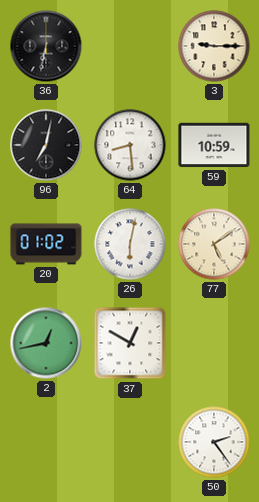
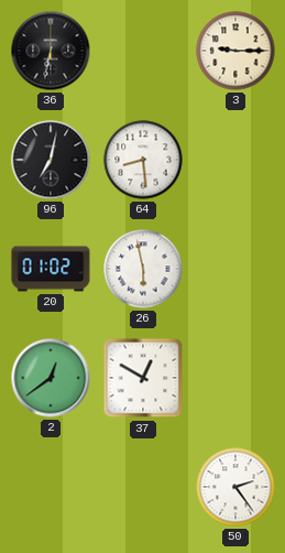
59: 10:59 -> none
26: 6:02 -> 5:58
77: 5:09 -> none
2: 12:43 -> 12:39
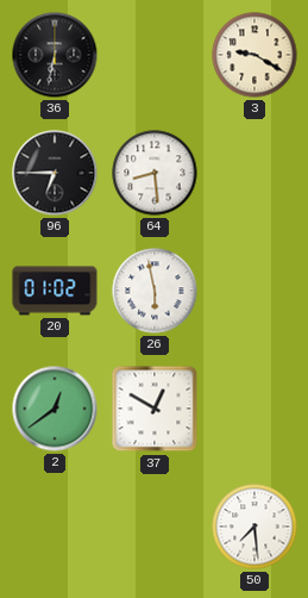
3: 9:15 -> 9:20
96: 7:02 -> 6:45
50: 2:24 -> 7:29
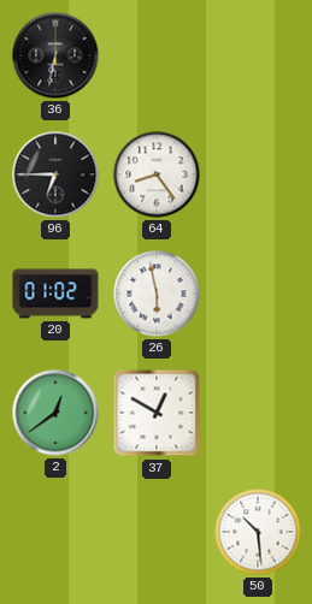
3: 9:20 -> none
64: 8:29 -> 8:24
50: 7:29 -> 10:29
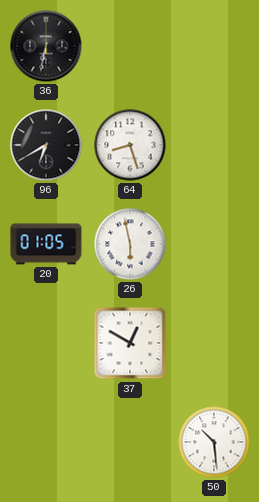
96: 6:45 -> 6:40
64: 8:24 -> 8:27
20: 01:02 -> 01:05
2: 12:39 -> none
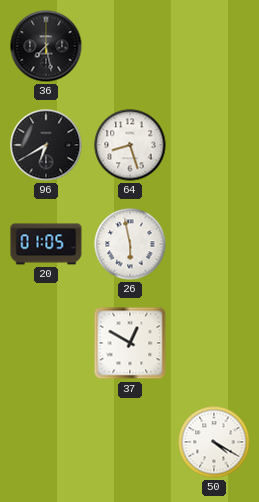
36: 6:32 -> 7:28
50: 10:29 -> 4:20
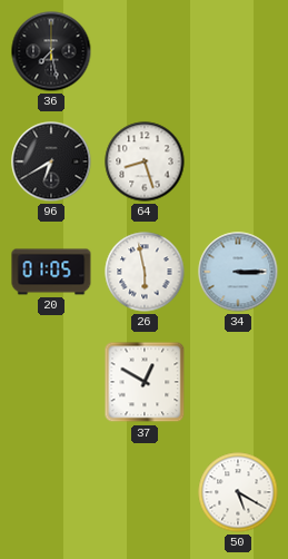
34: none -> 3:15
50: 4:20 -> 5:20
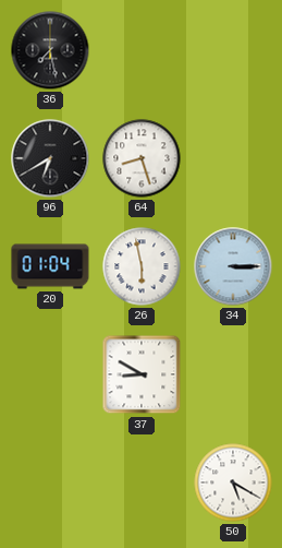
20: 01:05 -> 01:04
37: 12:50 -> 8:50
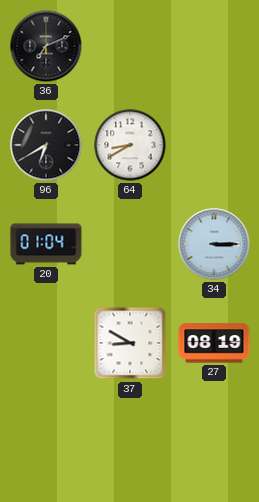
36: 7:28 -> 7:11
64: 8:27 -> 8:40
26: 5:58 -> none
27: none -> 08:19
50: 5:20 -> none
